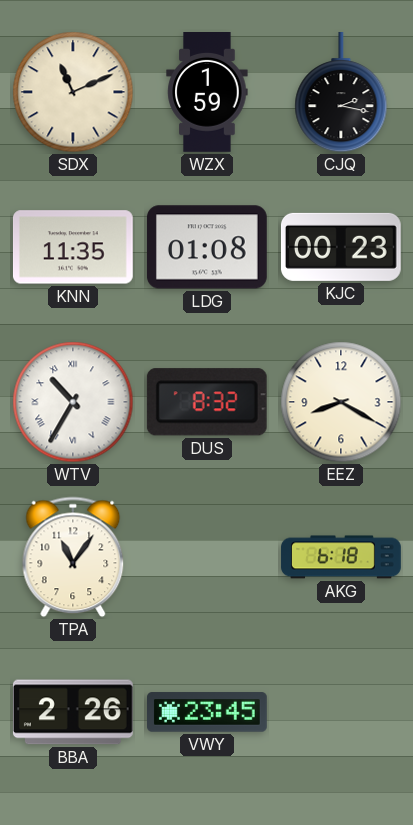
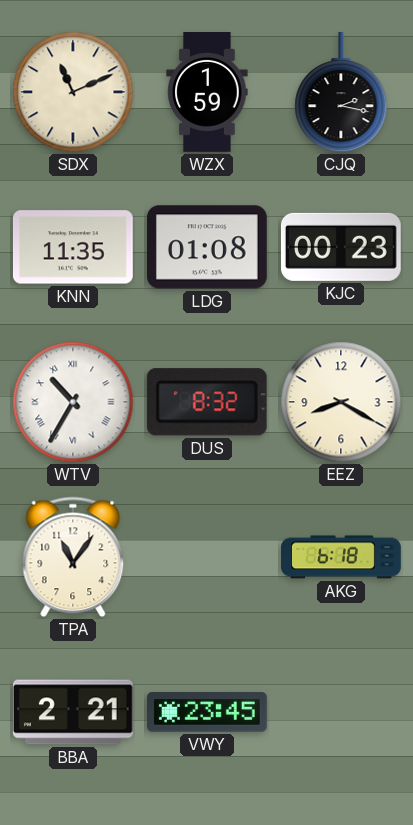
BBA: 2:26 -> 2:21
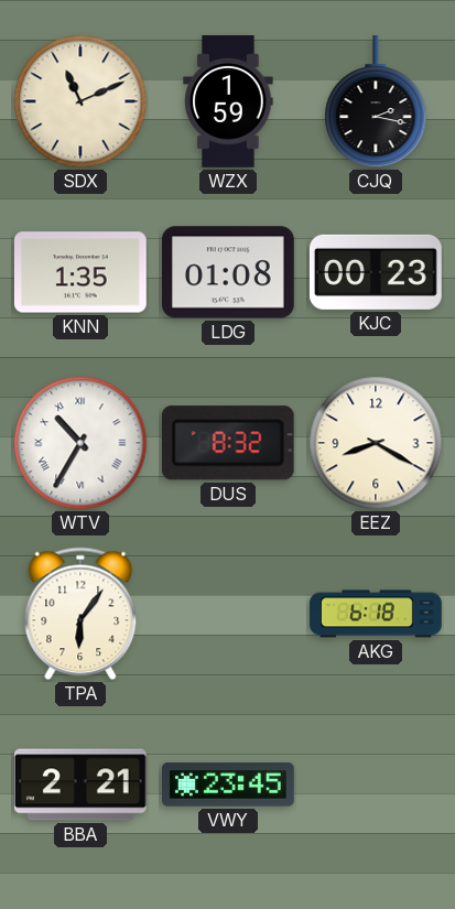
KNN: 11:35 -> 1:35
TPA: 11:06 -> 6:06
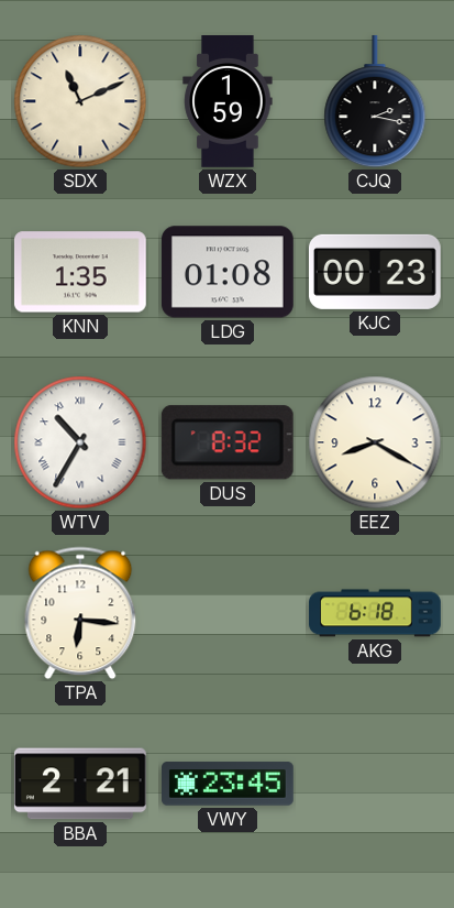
TPA: 6:06 -> 6:16
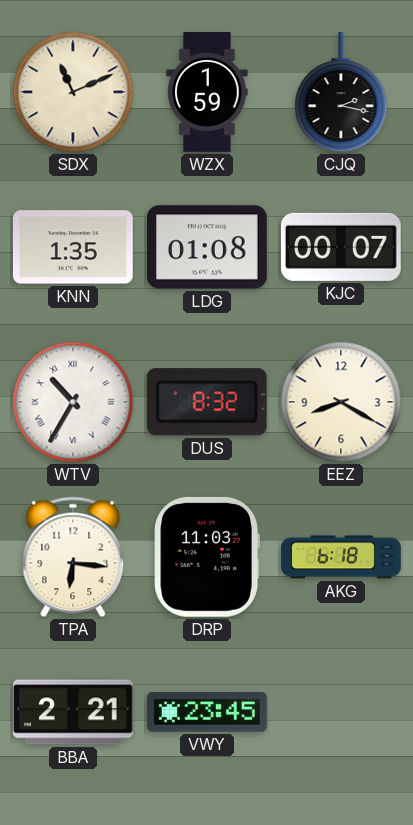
KJC: 00:23 -> 00:07
DRP: none -> 11:03
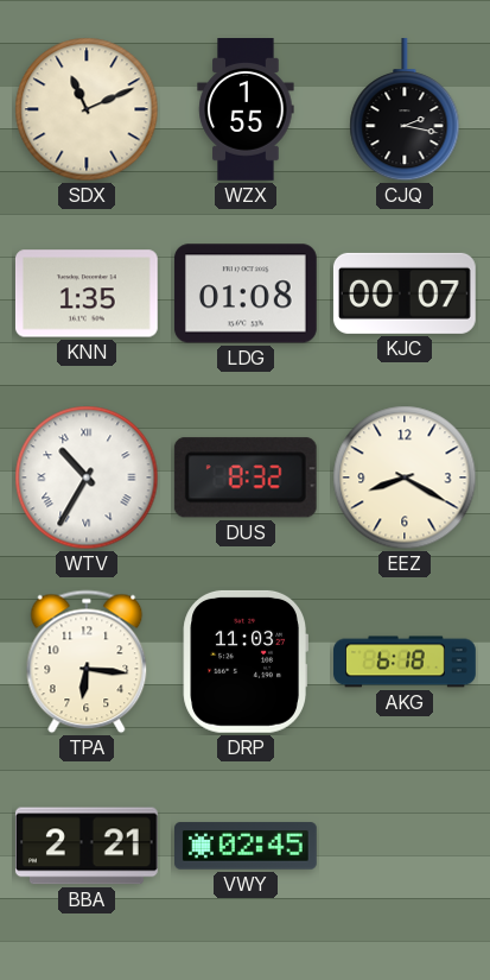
WZX: 1:59 -> 1:55
VWY: 23:45 -> 02:45
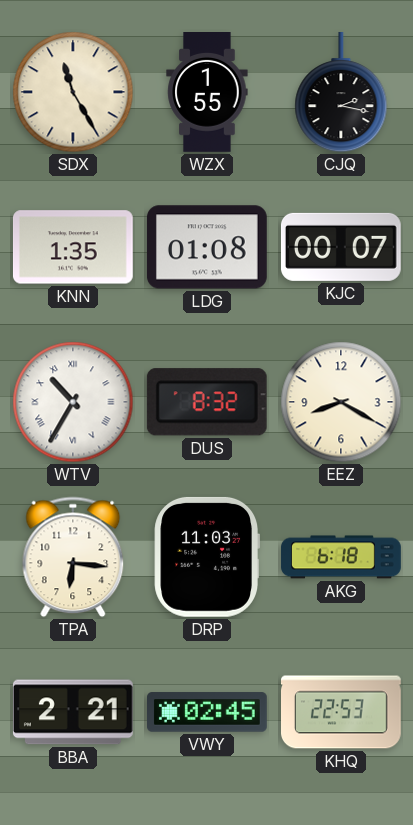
SDX: 11:11 -> 11:25
KHQ: none -> 22:53
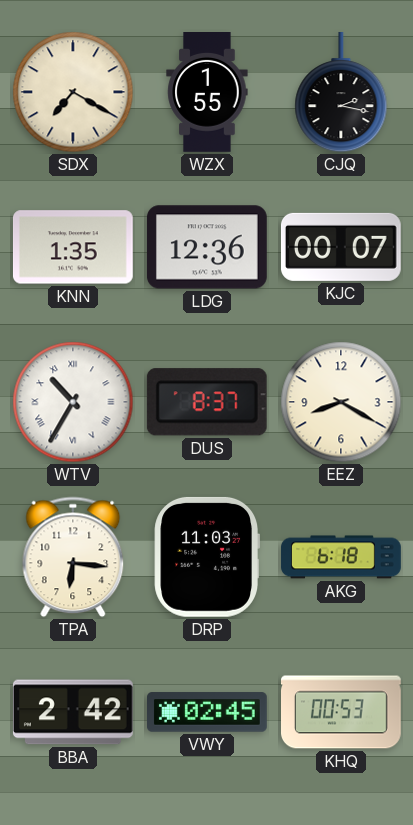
SDX: 11:25 -> 7:20
LDG: 01:08 -> 12:36
DUS: 8:32 -> 8:37
BBA: 2:21 -> 2:42
KHQ: 22:53 -> 00:53
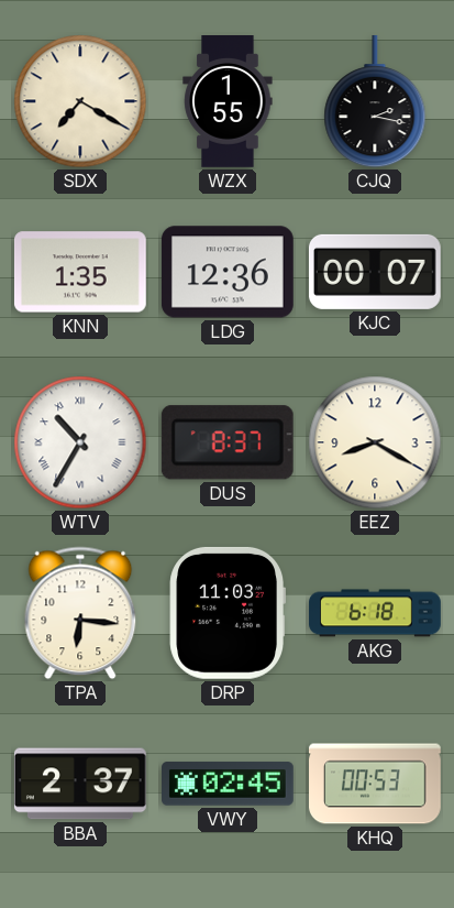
BBA: 2:42 -> 2:37
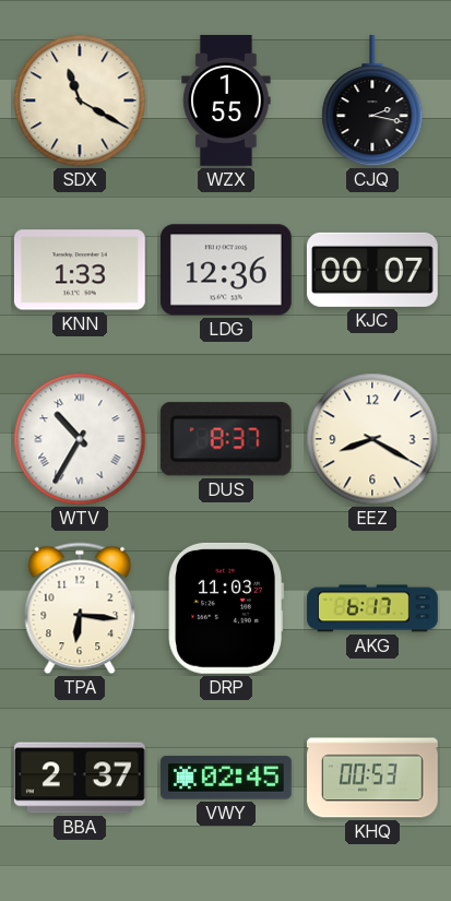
SDX: 7:20 -> 11:20
KNN: 1:35 -> 1:33
AKG: 6:18 -> 6:17
